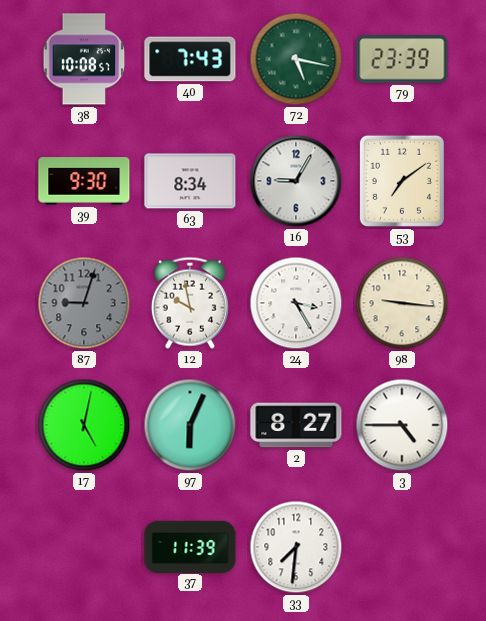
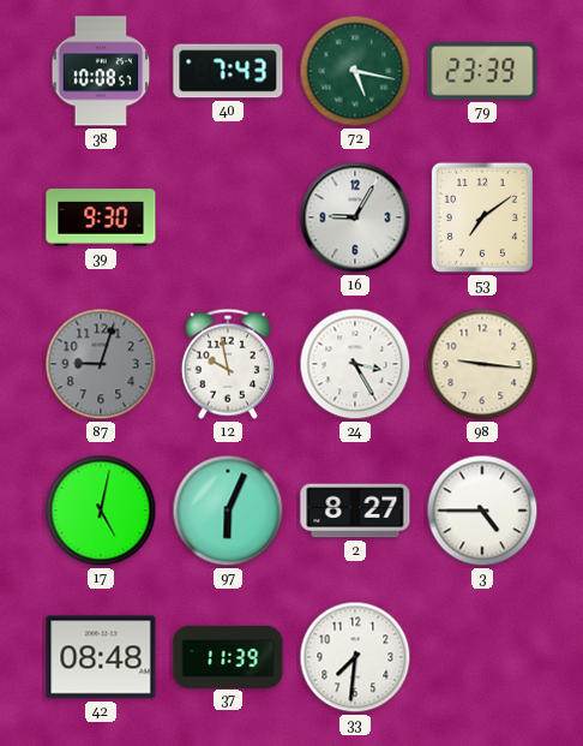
63: 8:34 -> none
42: none -> 08:48
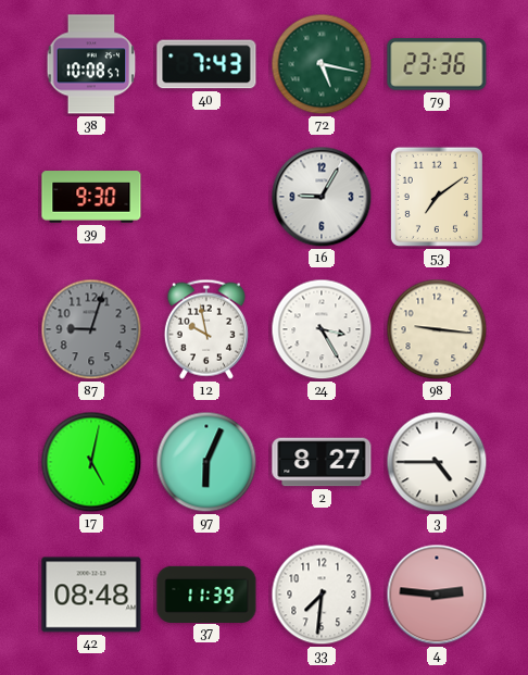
79: 23:39 -> 23:36
4: none -> 2:46
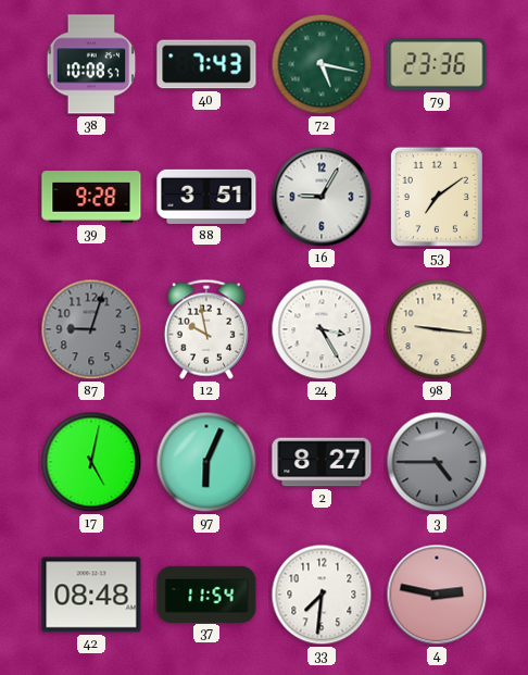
39: 9:30 -> 9:28
88: none -> 3:51
3 dial: white -> grey
37: 11:39 -> 11:54
4: 2:46 -> 2:47
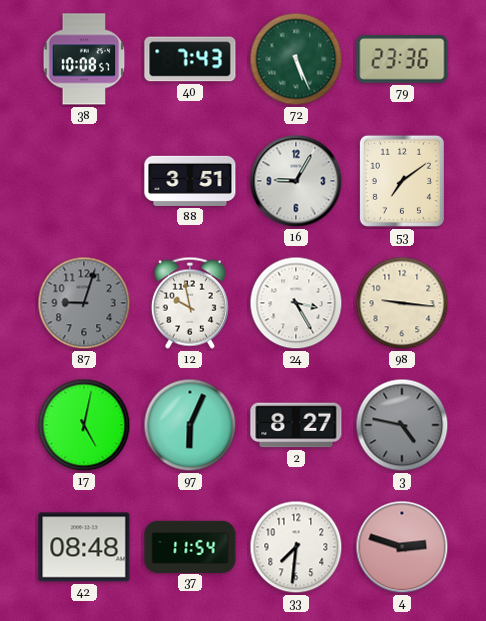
72: 5:17 -> 5:26
39: 9:28 -> none
3: 4:45 -> 4:47
4: 2:47 -> 2:48
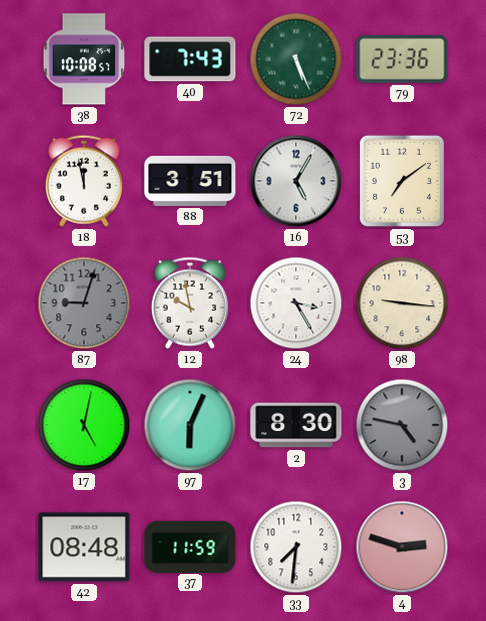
18: none -> 11:58
16: 9:05 -> 5:05
2: 8:27 -> 8:30
37: 11:54 -> 11:59
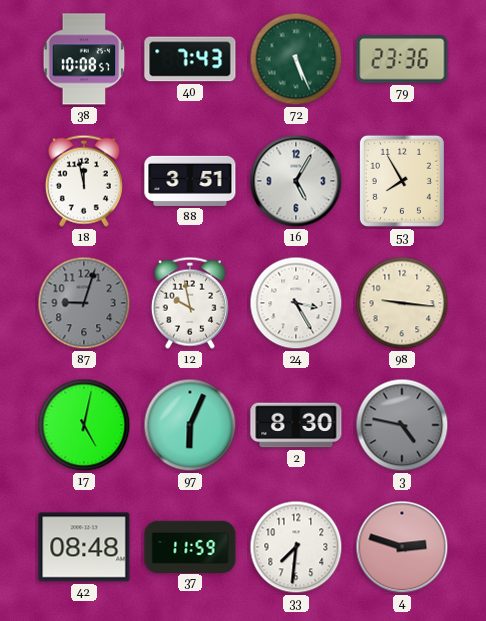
53: 7:09 -> 7:55
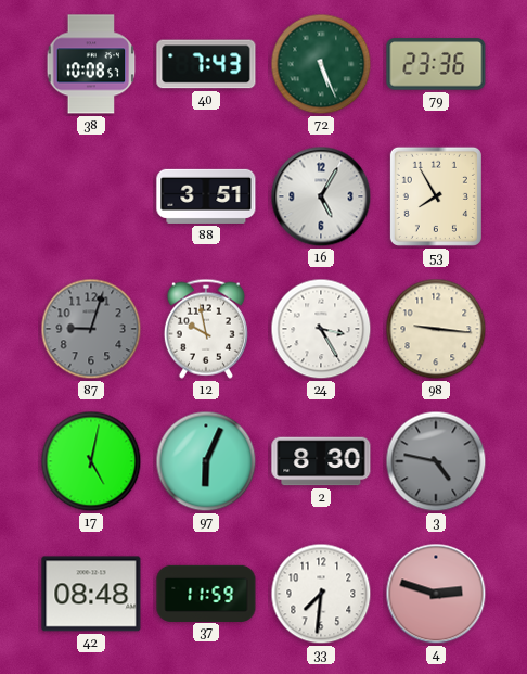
18: 11:58 -> none
